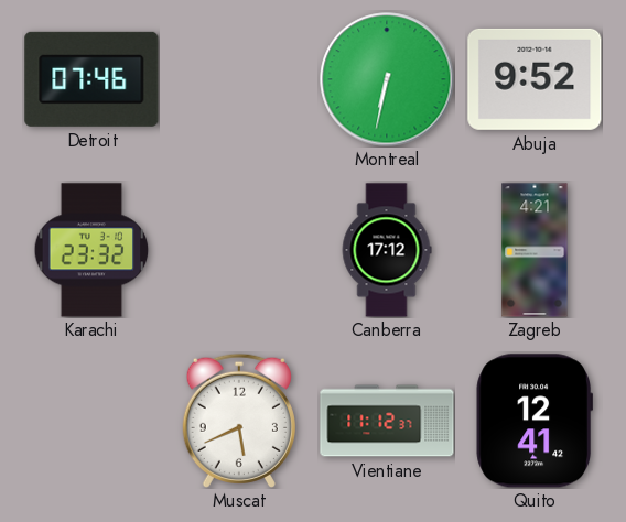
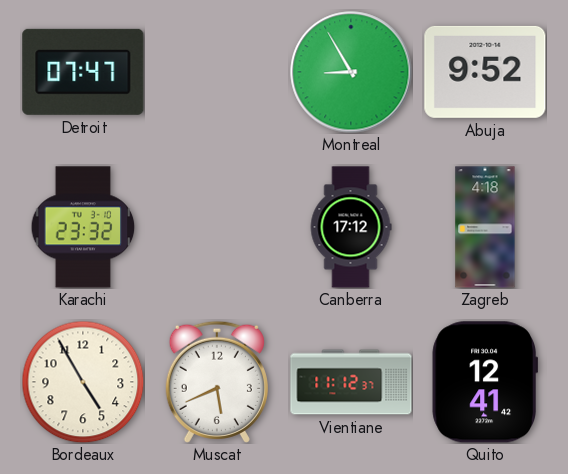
Detroit: 07:46 -> 07:47
Montreal: 6:32 -> 8:55
Zagreb: 4:21 -> 4:18
Bordeaux: none -> 4:55
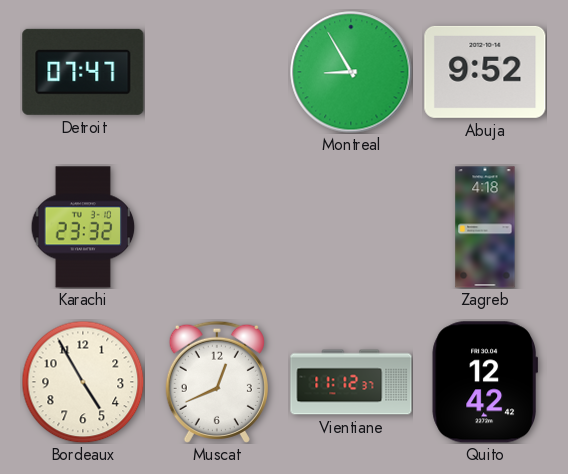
Canberra: 17:12 -> none
Muscat: 5:41 -> 12:41
Quito: 12:41 -> 12:42
